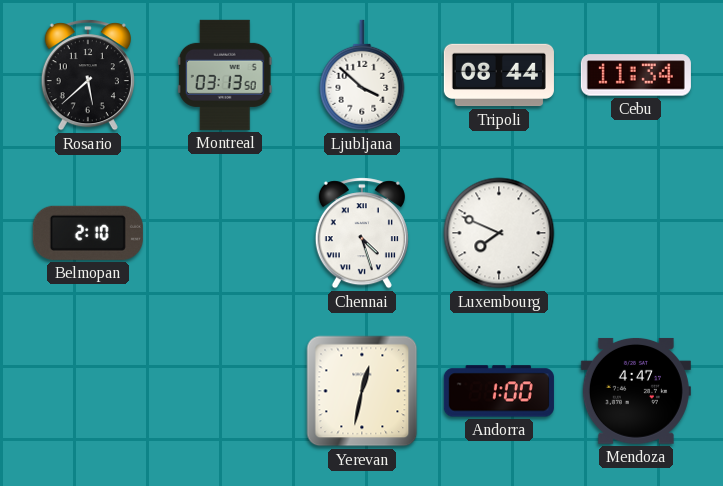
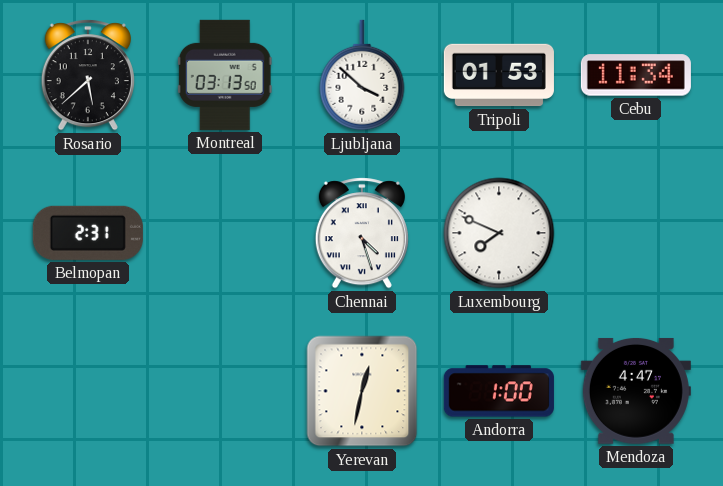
Tripoli: 08:44 -> 01:53
Belmopan: 2:10 -> 2:31
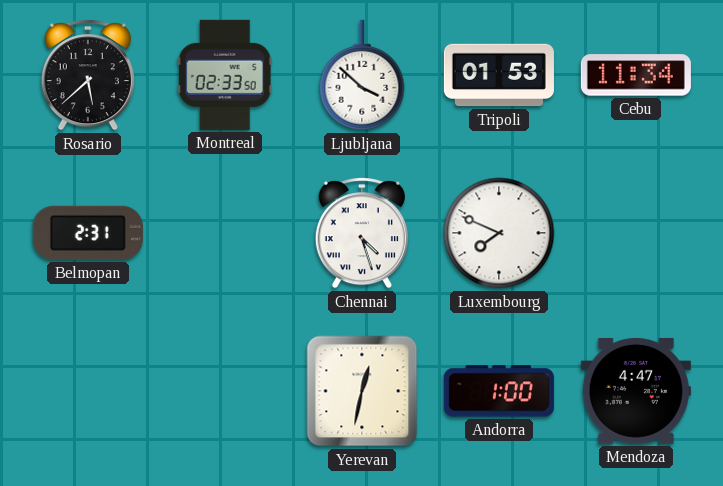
Montreal: 03:13 -> 02:33
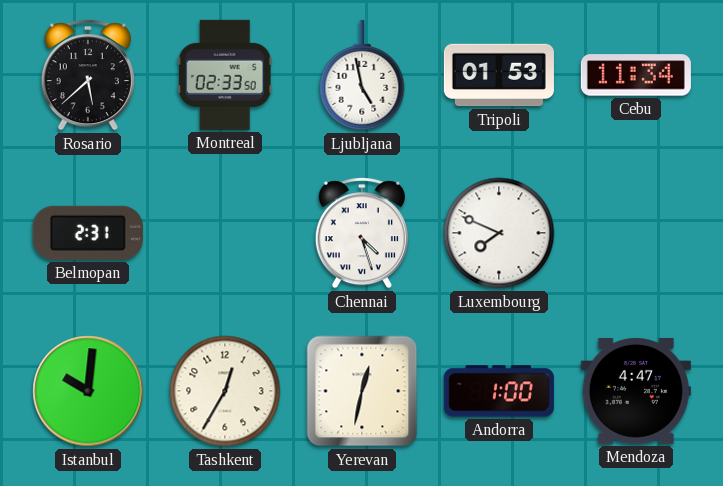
Ljubljana: 3:52 -> 4:58
Istanbul: none -> 10:01
Tashkent: none -> 12:35
